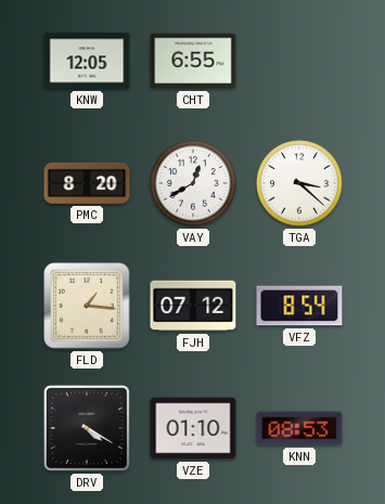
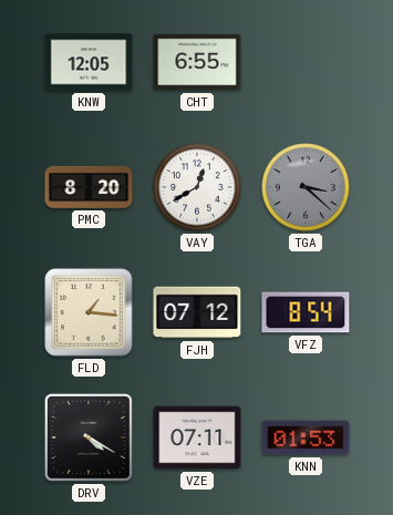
TGA dial: white -> grey
VZE: 01:10 -> 07:11
KNN: 08:53 -> 01:53
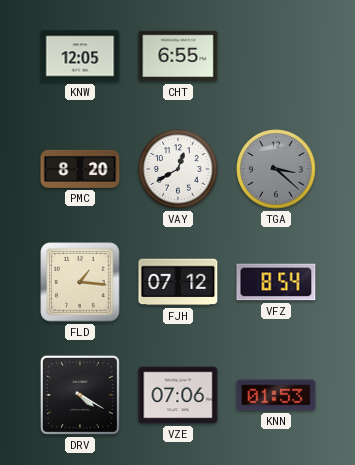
VZE: 07:11 -> 07:06
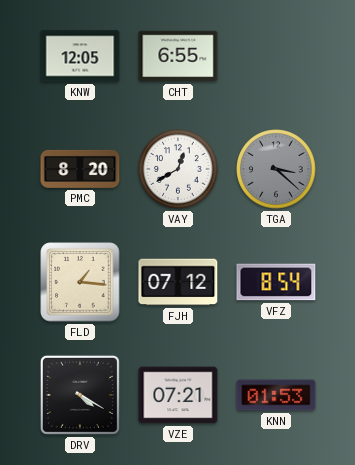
VZE: 07:06 -> 07:21
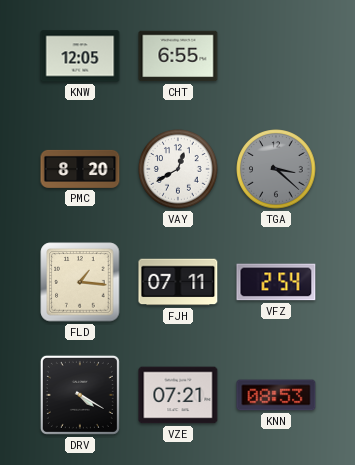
FJH: 07:12 -> 07:11
VFZ: 8:54 -> 2:54
KNN: 01:53 -> 08:53
